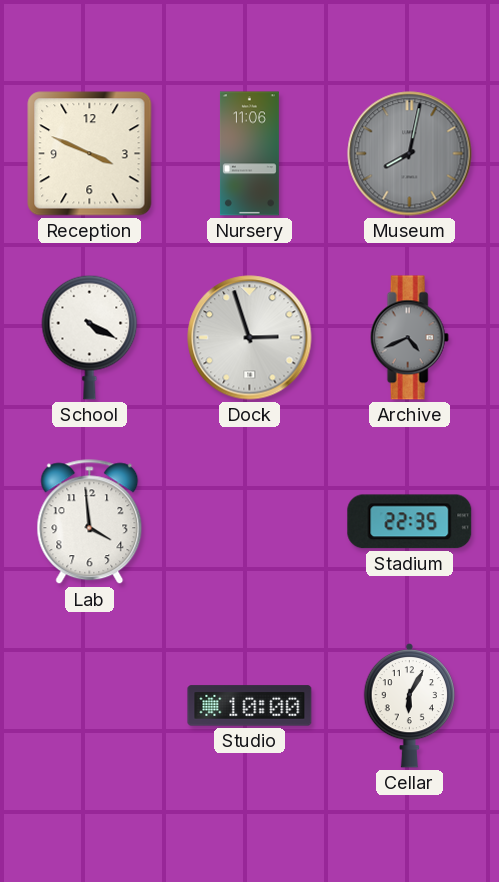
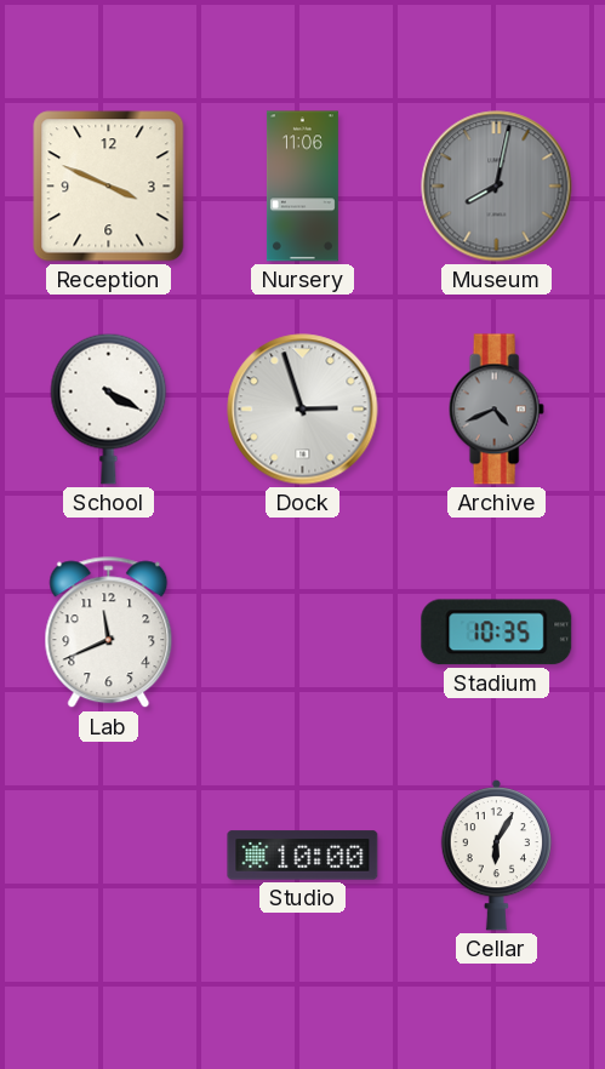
Lab: 3:59 -> 11:41
Stadium: 22:35 -> 10:35
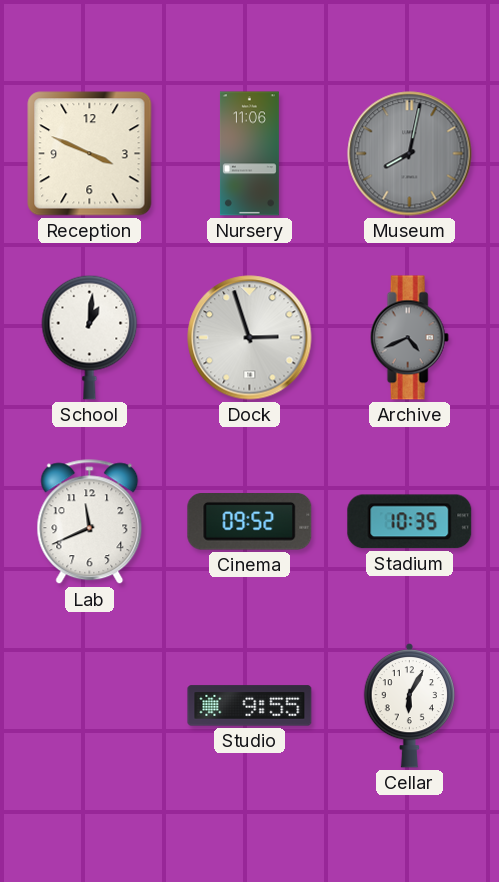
School: 4:20 -> 1:01
Cinema: none -> 09:52
Studio: 10:00 -> 9:55
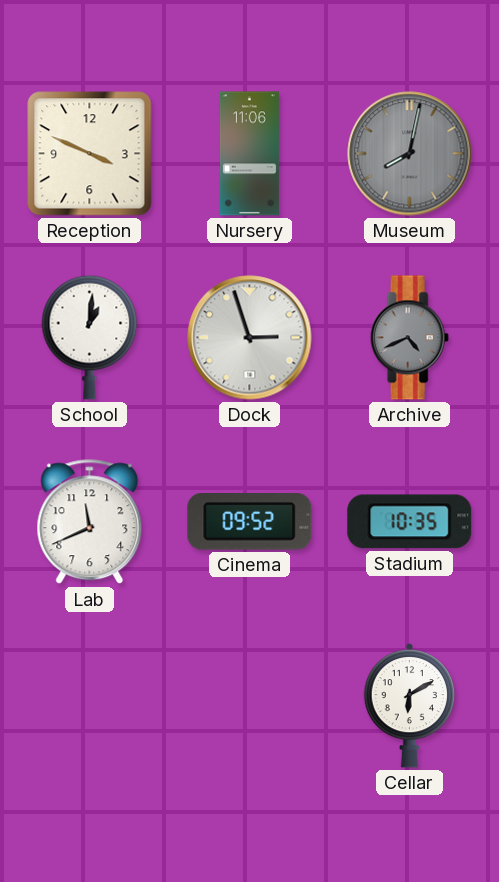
Studio: 9:55 -> none
Cellar: 6:05 -> 6:10
